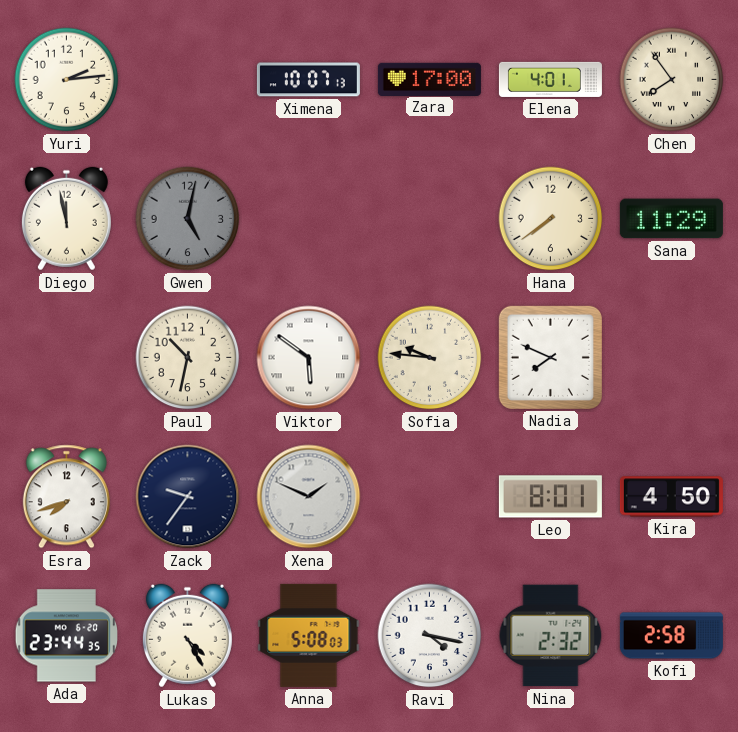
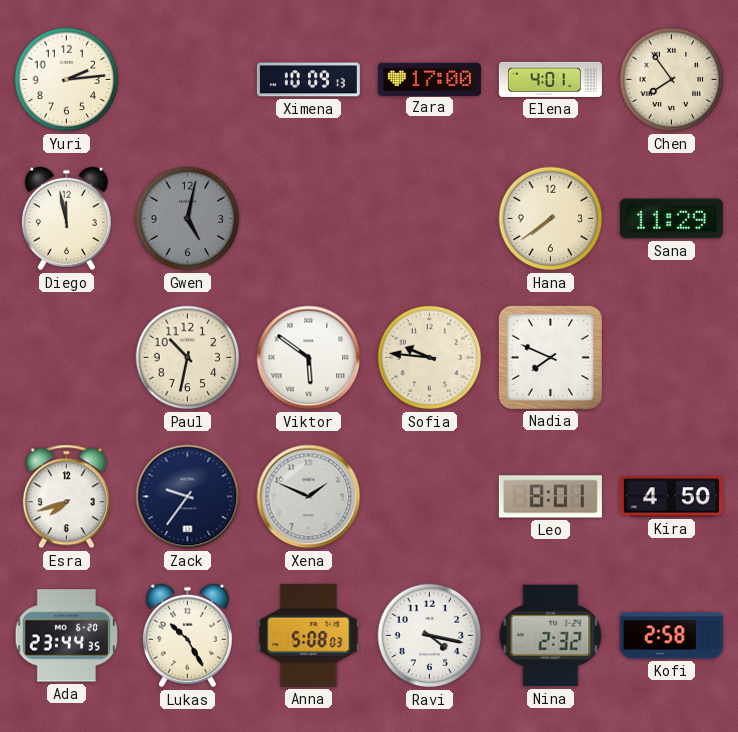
Ximena: 10:07 -> 10:09
Lukas: 4:25 -> 10:25
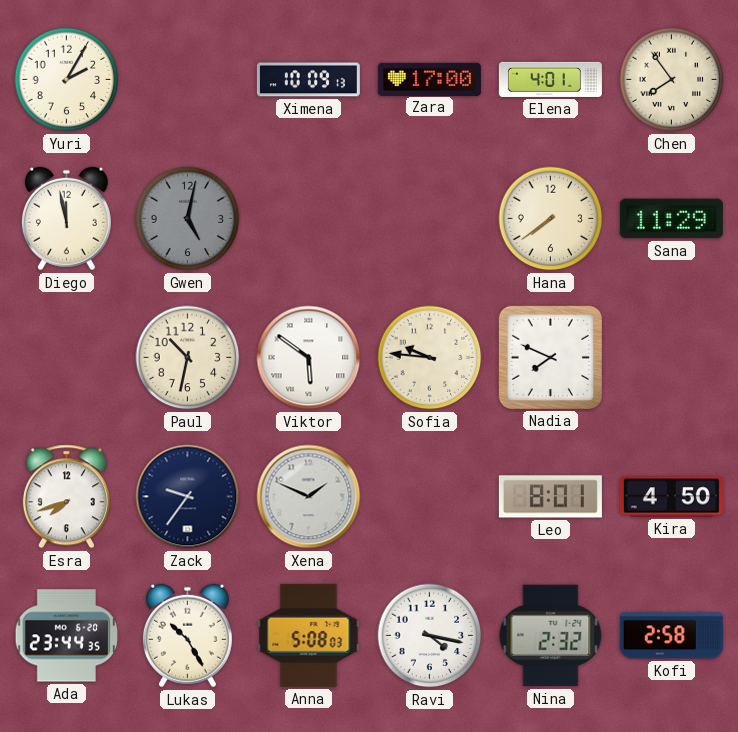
Yuri: 2:14 -> 2:05
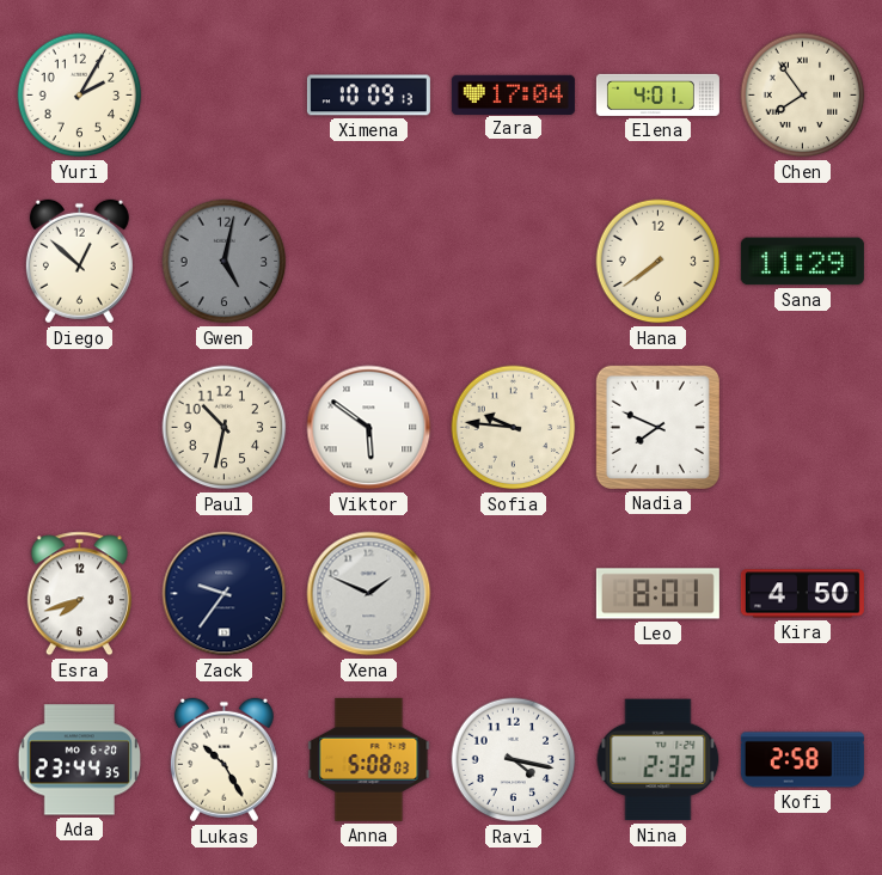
Zara: 17:00 -> 17:04
Diego: 11:58 -> 12:52
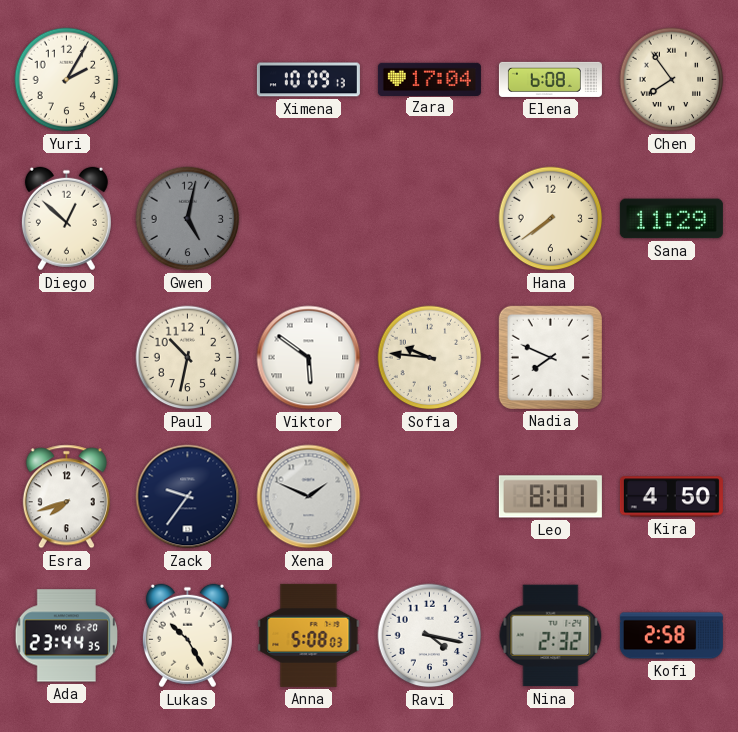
Elena: 4:01 -> 6:08
